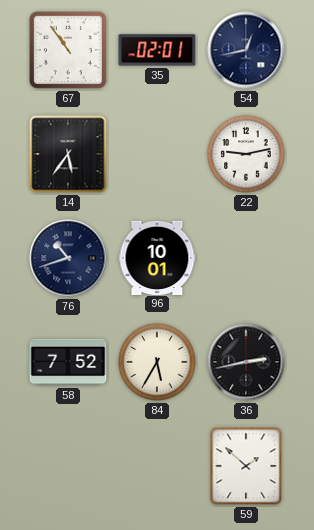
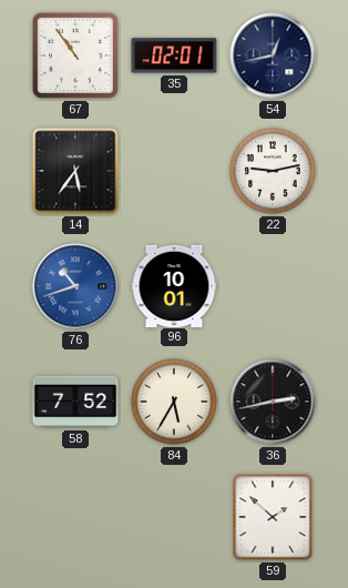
76 dial: navy -> blue
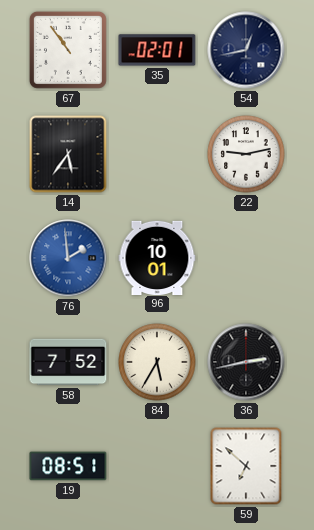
76: 10:42 -> 1:59
19: none -> 08:51
59: 1:52 -> 6:52
